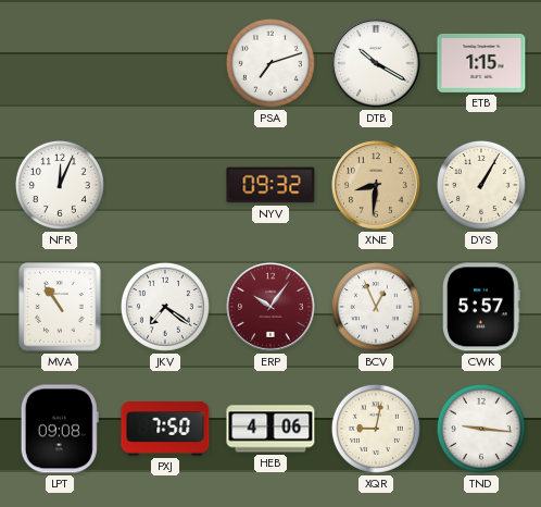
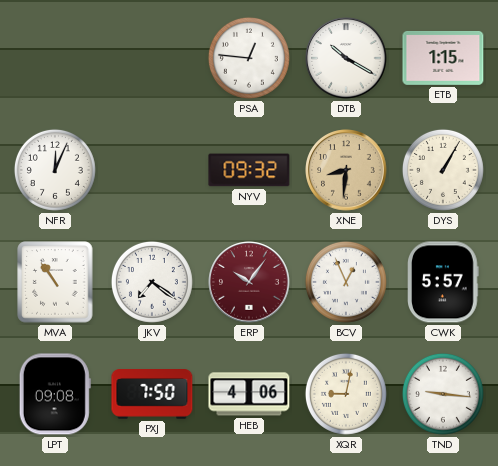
PSA: 7:12 -> 12:46
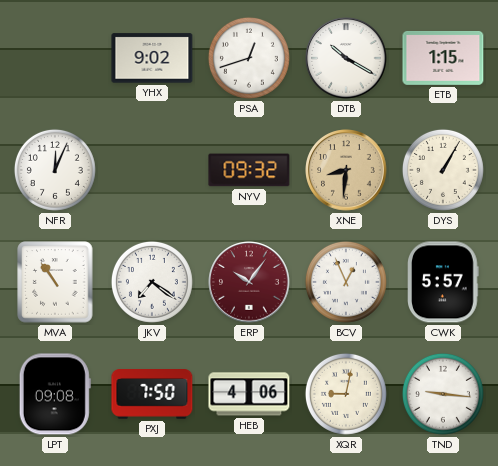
YHX: none -> 9:02
PSA: 12:46 -> 12:42
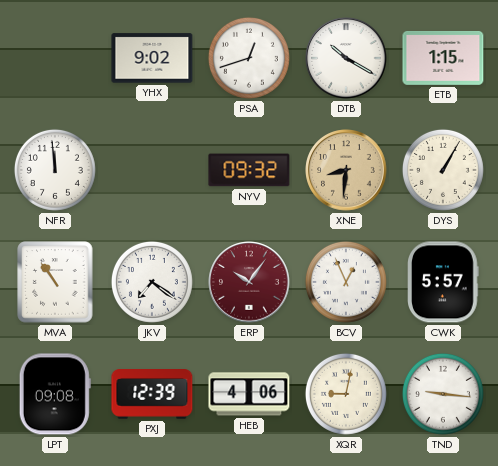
NFR: 12:04 -> 11:59
PXJ: 7:50 -> 12:39
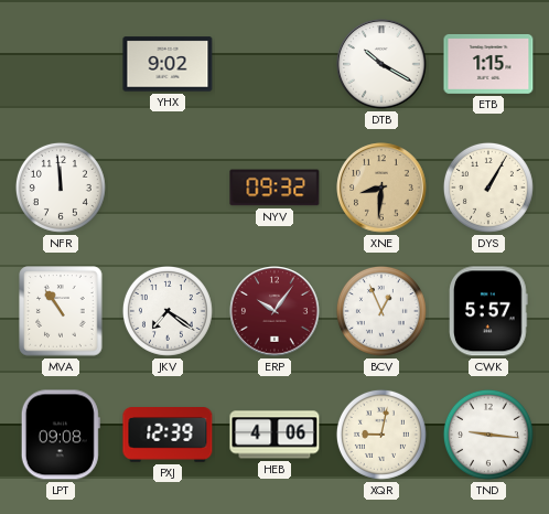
PSA: 12:42 -> none
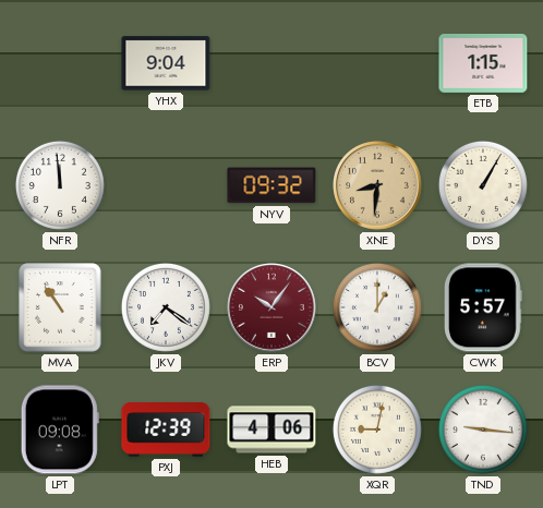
YHX: 9:02 -> 9:04
DTB: 10:20 -> none
BCV: 12:56 -> 1:00
